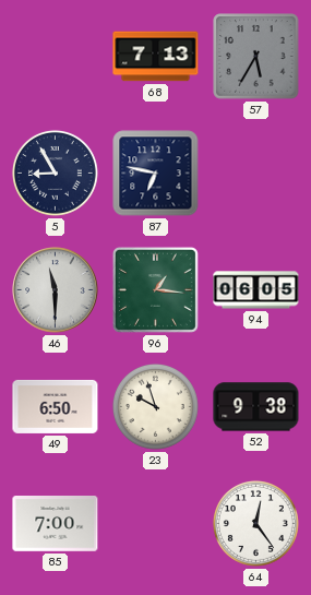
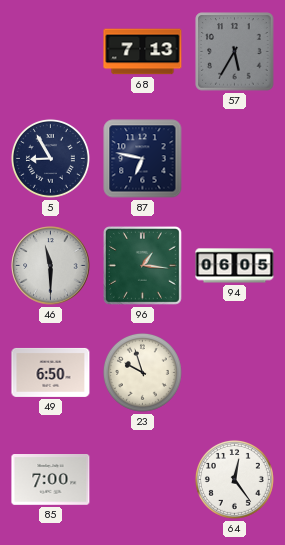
52: 9:38 -> none
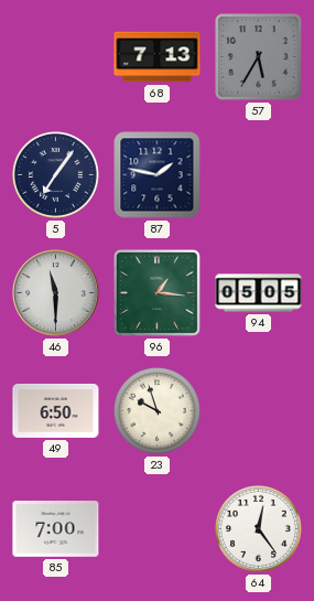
5: 8:55 -> 7:06
87: 6:47 -> 1:47
94: 06:05 -> 05:05
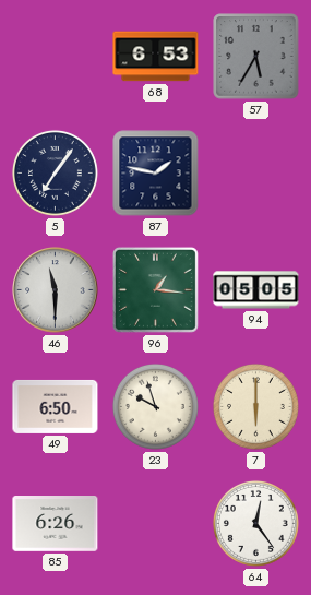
68: 7:13 -> 6:53
7: none -> 6:00
85: 7:00 -> 6:26
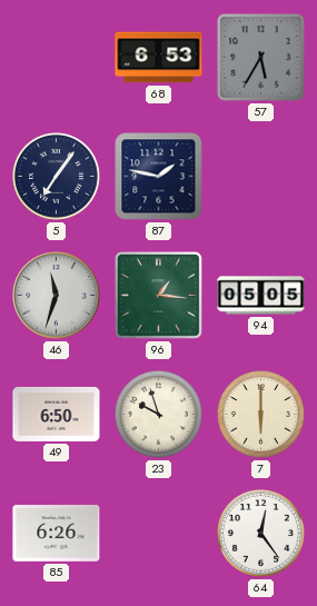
46: 11:30 -> 11:33
